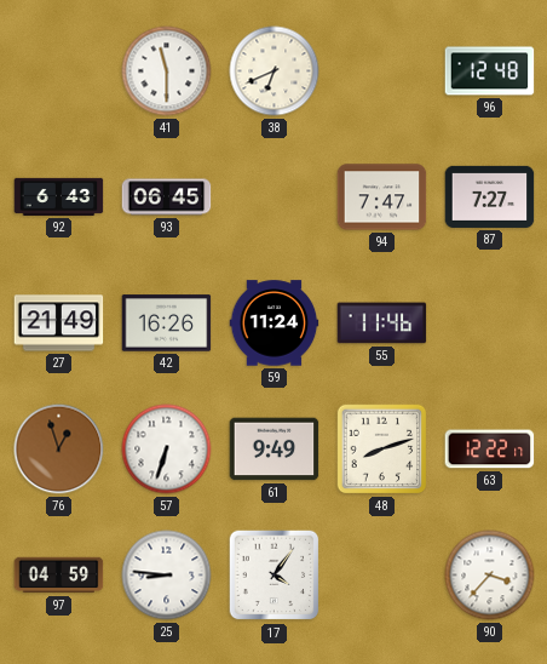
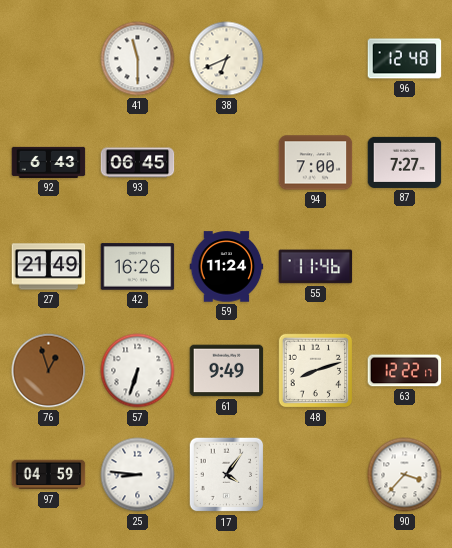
94: 7:47 -> 7:00
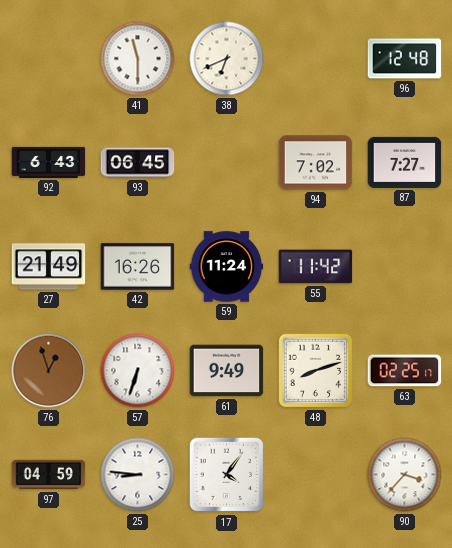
94: 7:00 -> 7:02
55: 11:46 -> 11:42
63: 12:22 -> 02:25
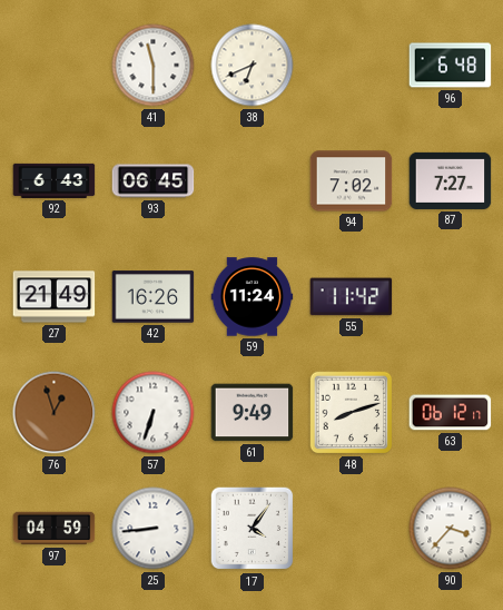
96: 12:48 -> 6:48
63: 02:25 -> 06:12
25: 8:46 -> 8:44
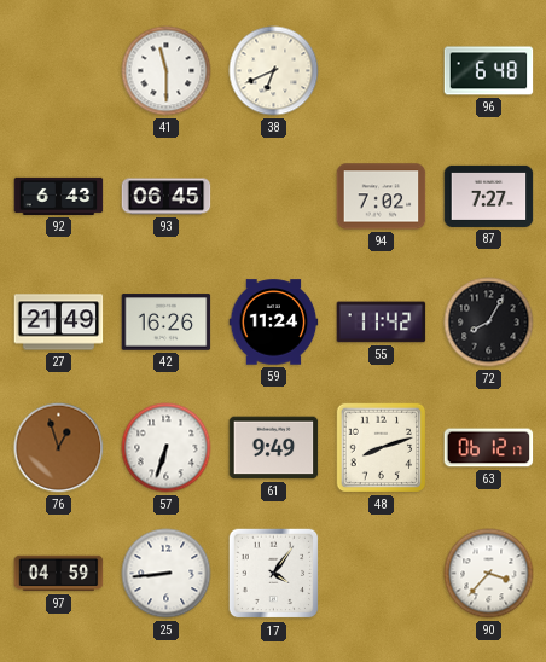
72: none -> 8:05
